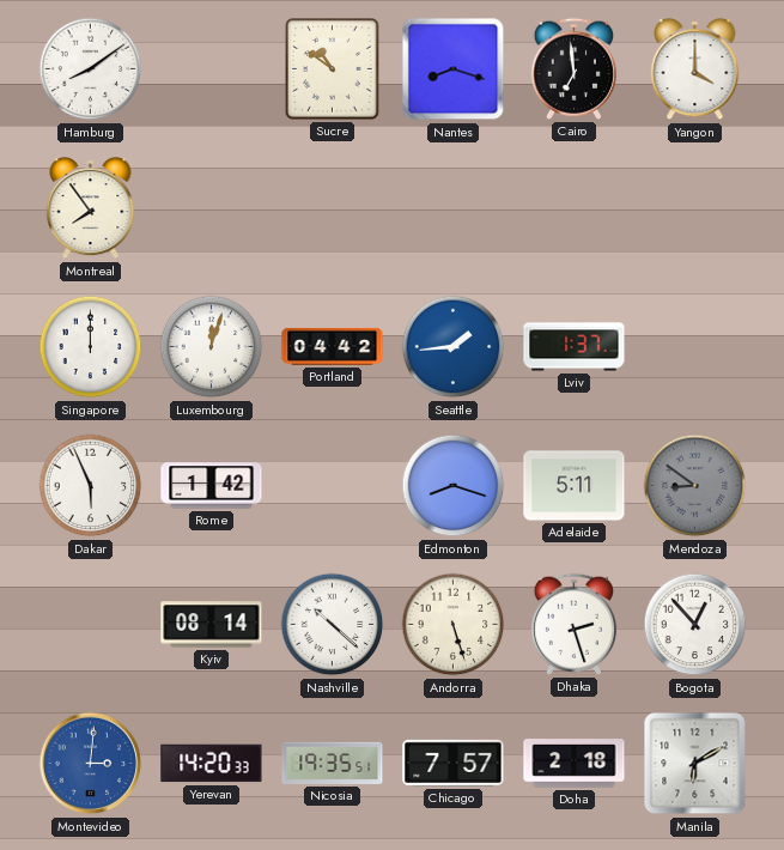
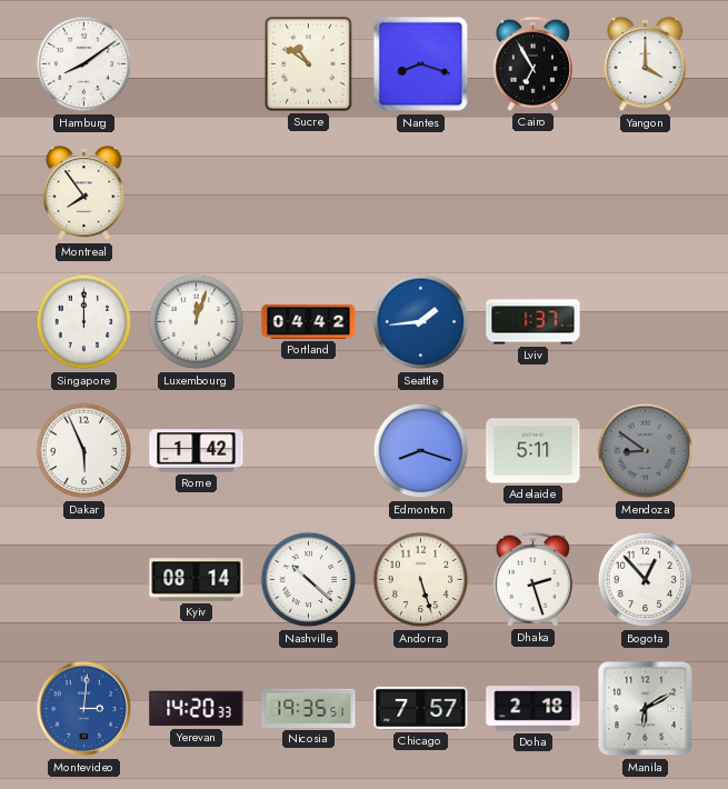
Cairo: 6:59 -> 6:55
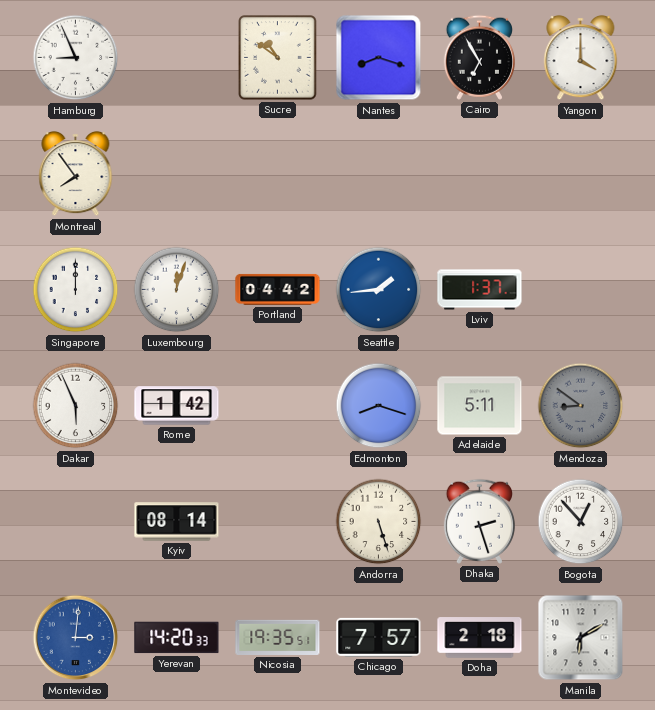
Hamburg: 8:09 -> 8:56
Nashville: 10:22 -> none
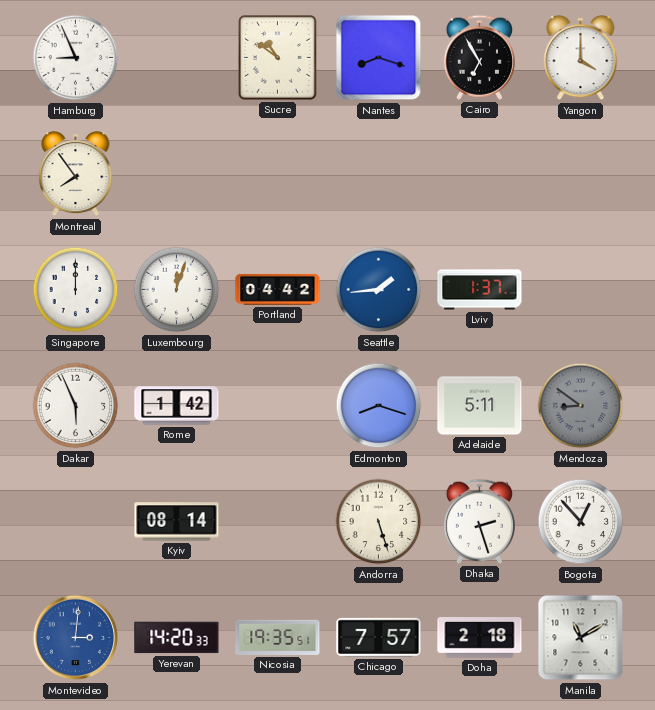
Manila: 6:10 -> 11:10
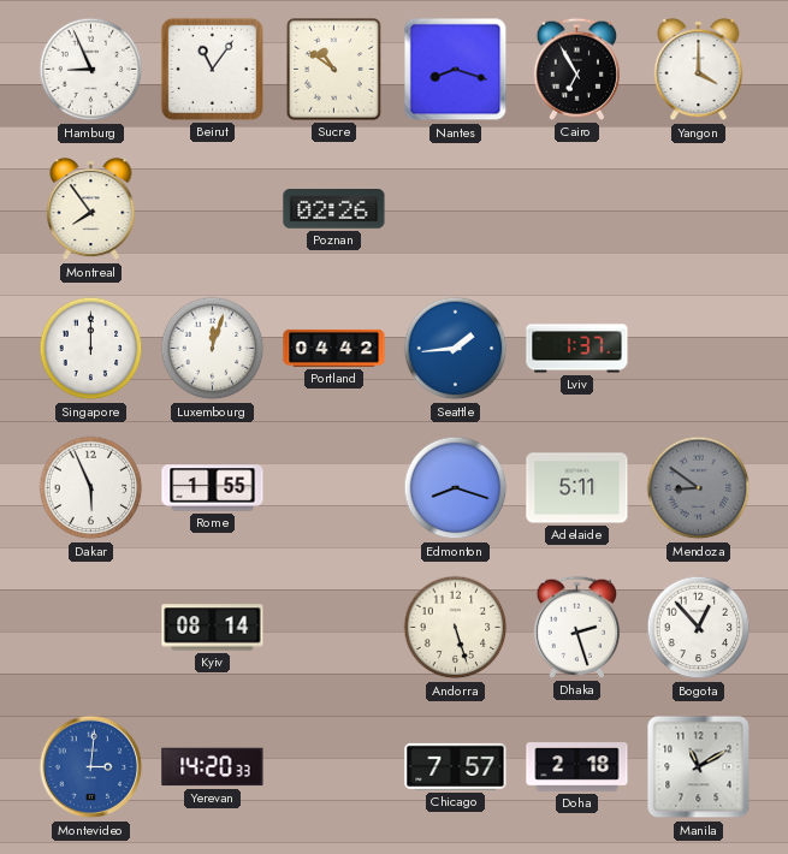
Beirut: none -> 11:06
Poznan: none -> 02:26
Rome: 1:42 -> 1:55
Nicosia: 19:35 -> none
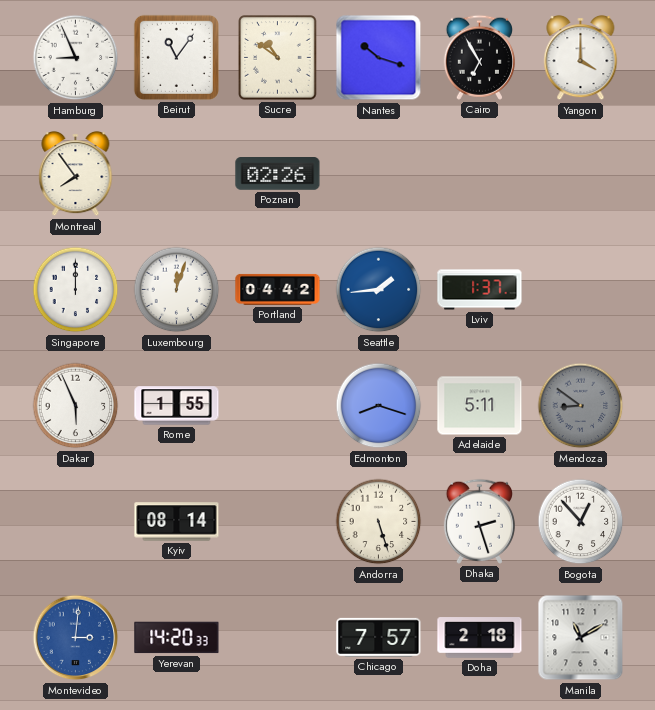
Nantes: 8:18 -> 10:18
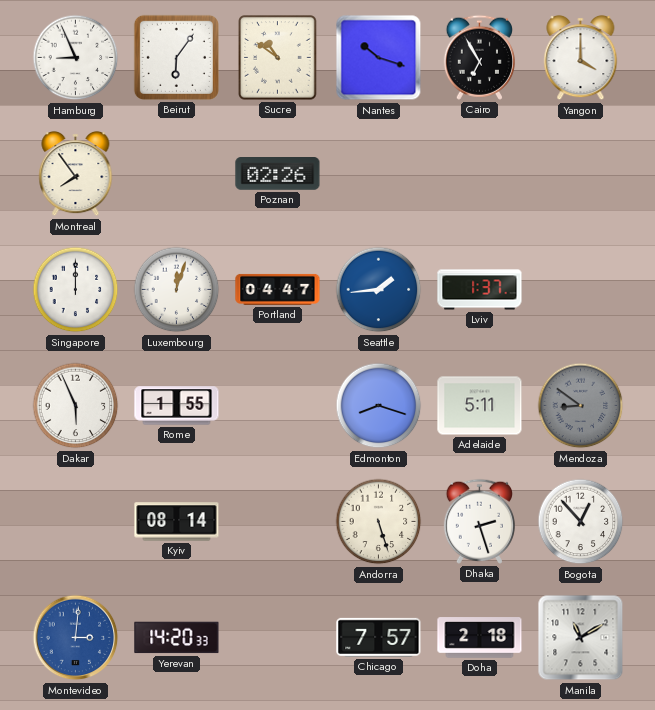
Beirut: 11:06 -> 6:06
Portland: 04:42 -> 04:47
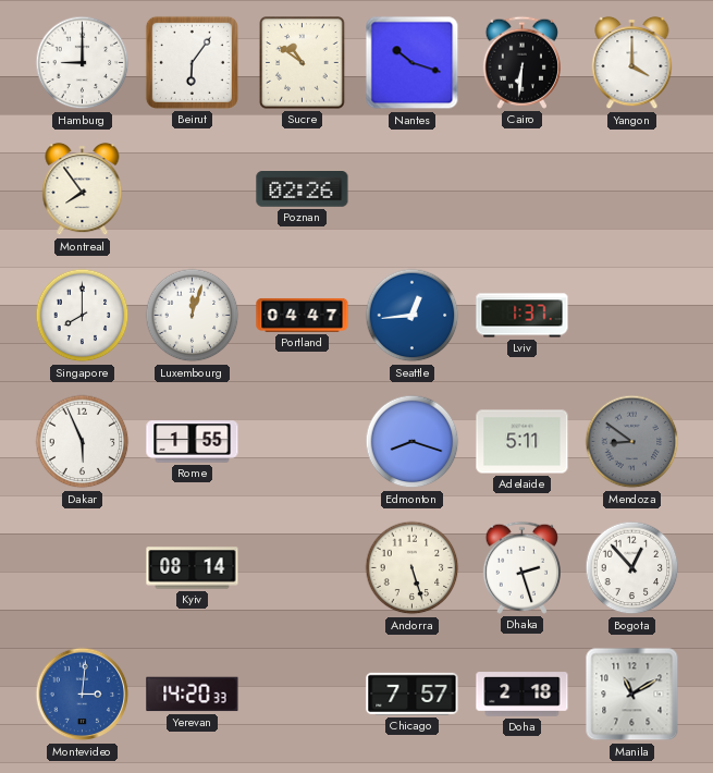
Hamburg: 8:56 -> 9:00
Cairo: 6:55 -> 6:31
Singapore: 12:00 -> 8:00
Seattle: 1:44 -> 12:44
